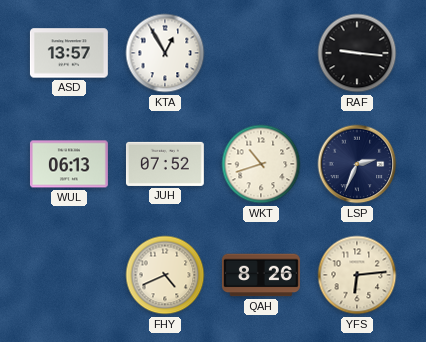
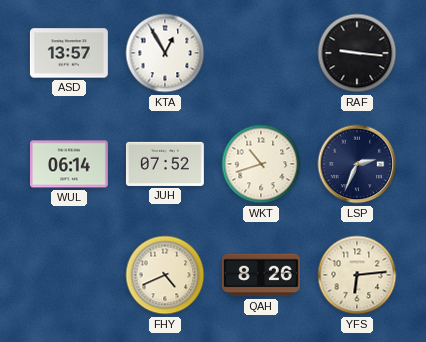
WUL: 06:13 -> 06:14
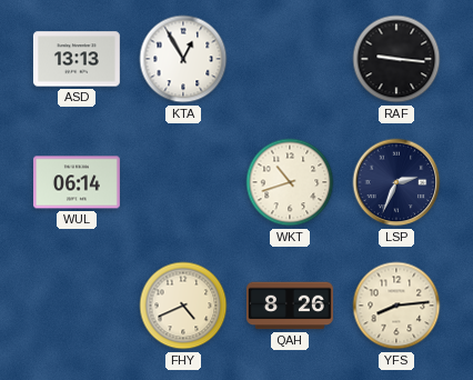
ASD: 13:57 -> 13:13
JUH: 07:52 -> none
YFS: 6:14 -> 8:14
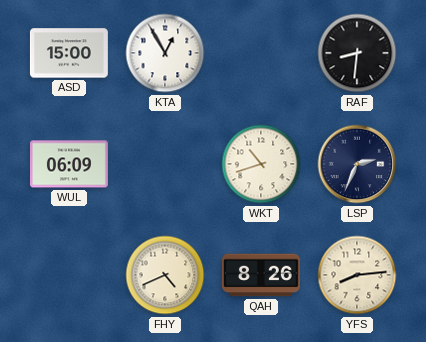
ASD: 13:13 -> 15:00
RAF: 9:16 -> 8:31
WUL: 06:14 -> 06:09
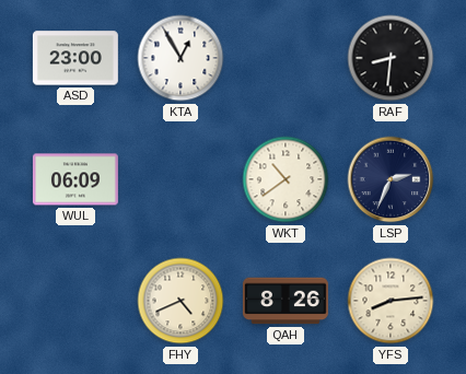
ASD: 15:00 -> 23:00
WKT: 10:42 -> 10:39
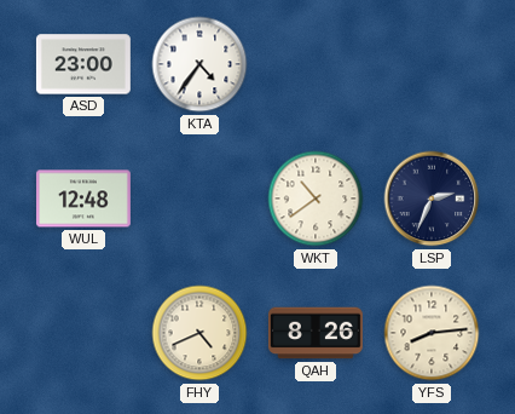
KTA: 12:55 -> 4:36
RAF: 8:31 -> none
WUL: 06:09 -> 12:48
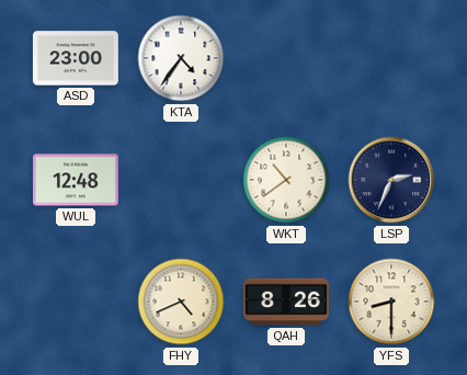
YFS: 8:14 -> 8:30
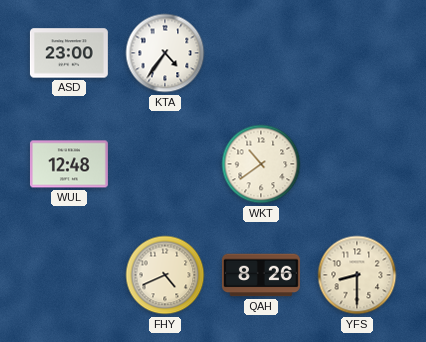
LSP: 2:34 -> none
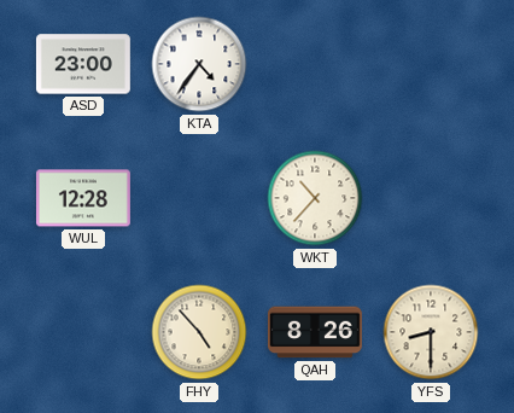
WUL: 12:48 -> 12:28
WKT: 10:39 -> 10:37
FHY: 4:41 -> 4:53
